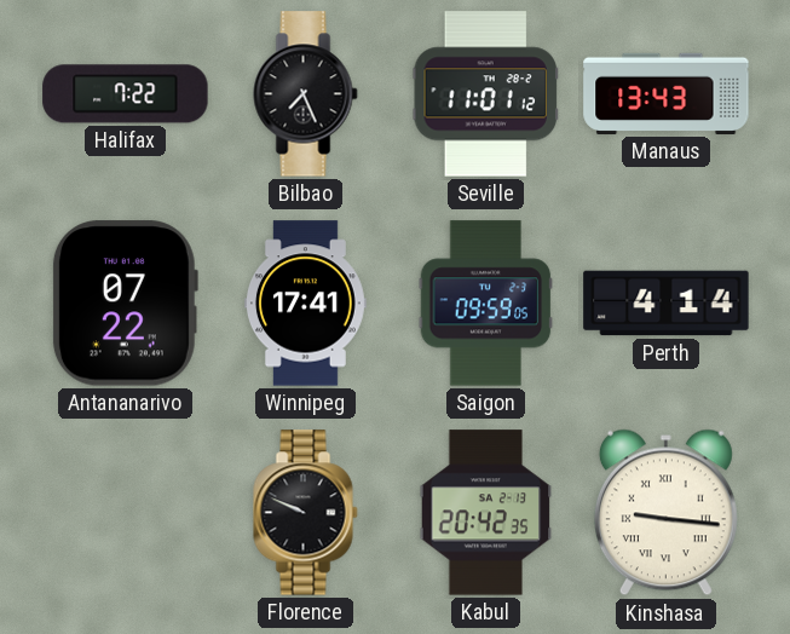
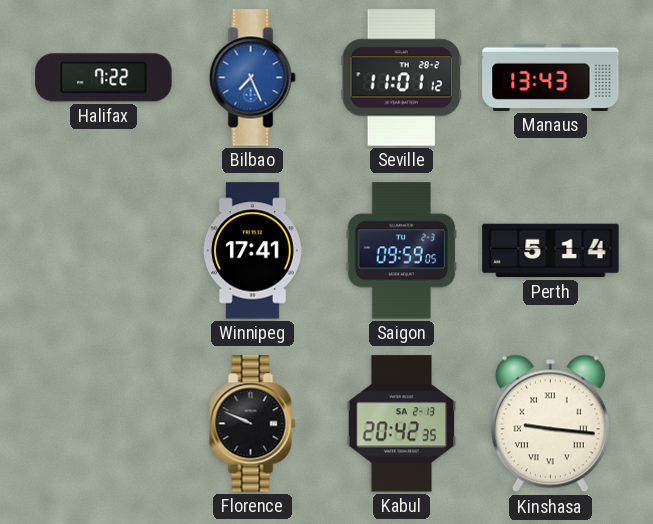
Bilbao dial: black -> blue
Antananarivo: 07:22 -> none
Perth: 4:14 -> 5:14
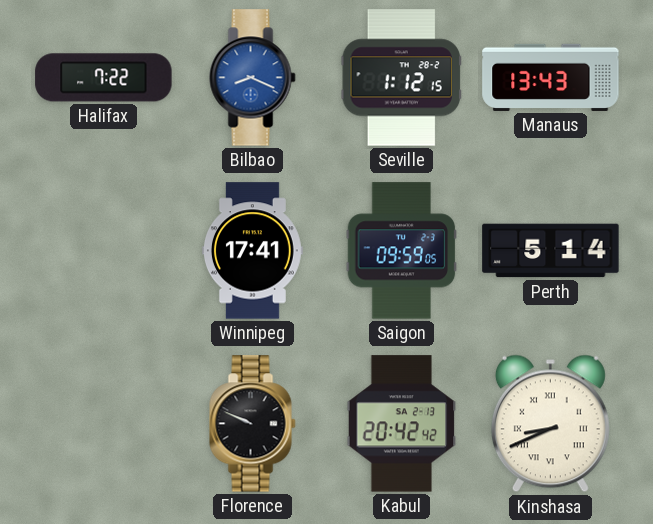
Bilbao: 7:26 -> 8:19
Seville: 11:01 -> 1:12
Kabul: 20:42:35 -> 20:42:42
Kinshasa: 9:16 -> 8:41
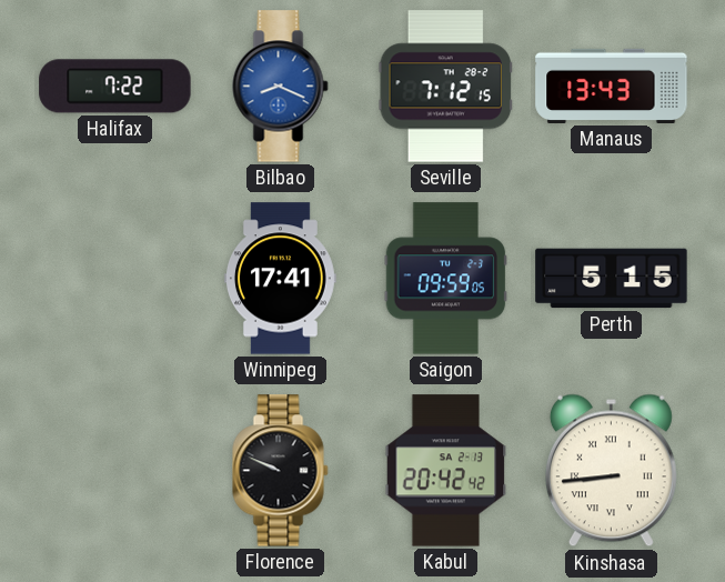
Seville: 1:12 -> 7:12
Perth: 5:14 -> 5:15
Kinshasa: 8:41 -> 8:44
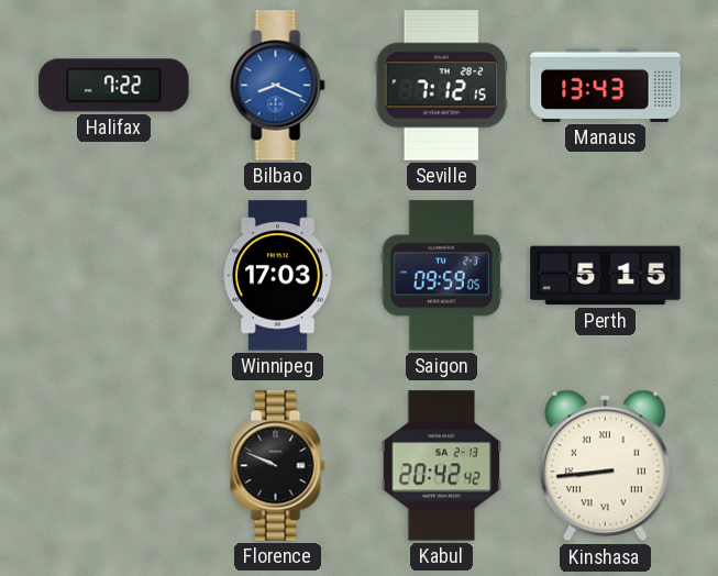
Winnipeg: 17:41 -> 17:03
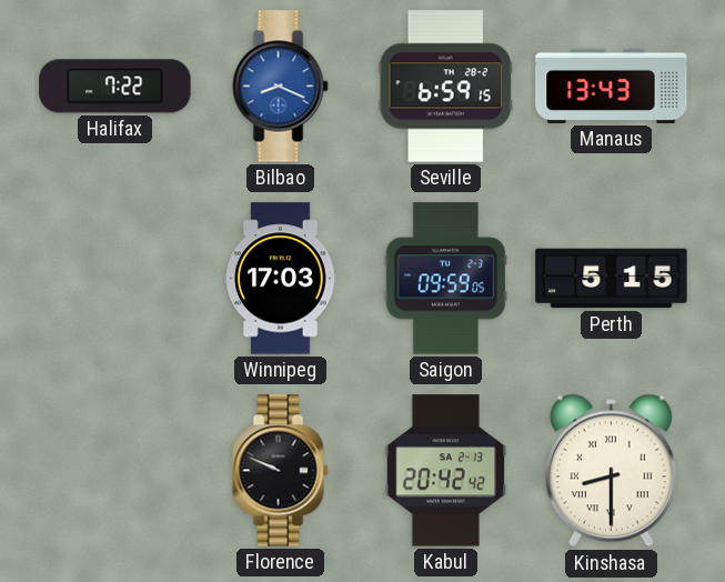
Seville: 7:12 -> 6:59
Kinshasa: 8:44 -> 8:30
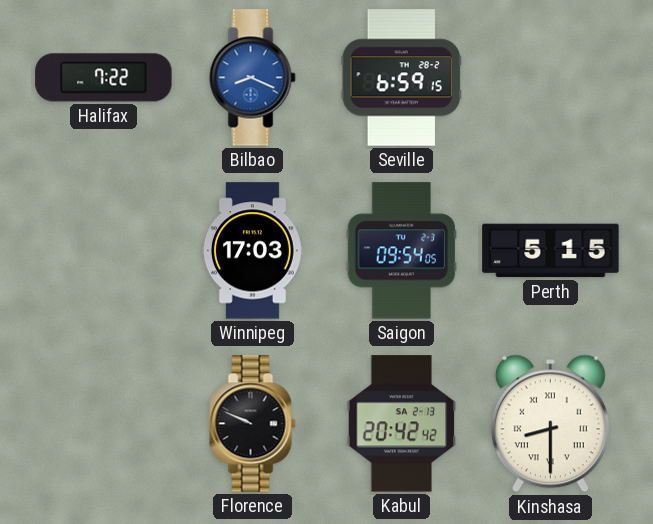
Manaus: 13:43 -> none
Saigon: 09:59 -> 09:54
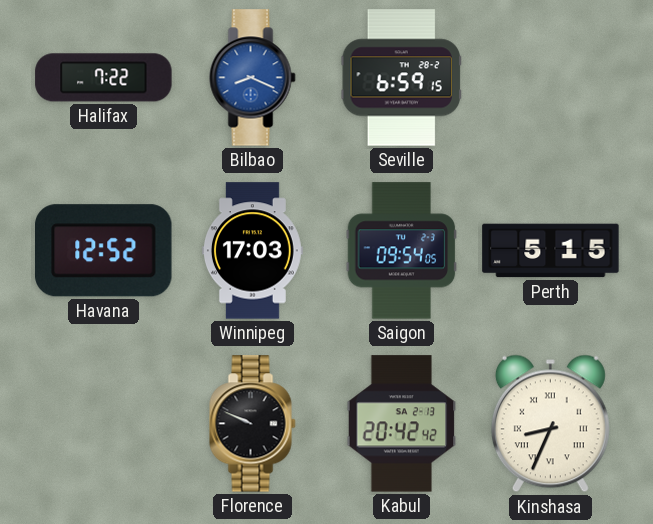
Havana: none -> 12:52
Kinshasa: 8:30 -> 8:34
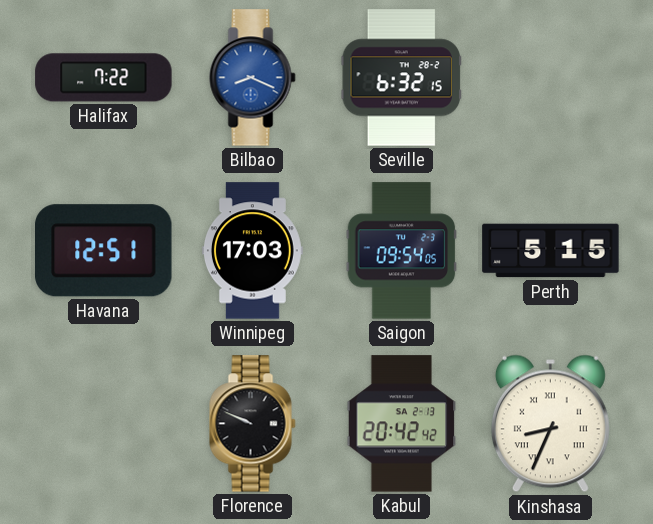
Seville: 6:59 -> 6:32
Havana: 12:52 -> 12:51
